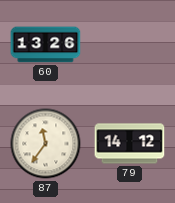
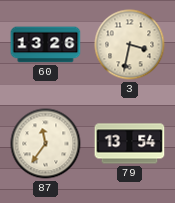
3: none -> 3:32
79: 14:12 -> 13:54
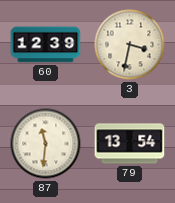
60: 13:26 -> 12:39
87: 11:36 -> 11:31
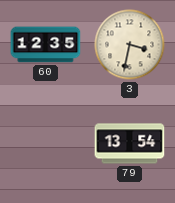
60: 12:39 -> 12:35
87: 11:31 -> none
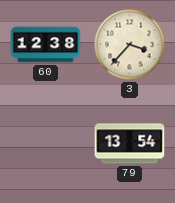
60: 12:35 -> 12:38
3: 3:32 -> 3:37
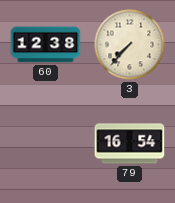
3: 3:37 -> 7:37
79: 13:54 -> 16:54
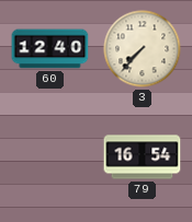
60: 12:38 -> 12:40
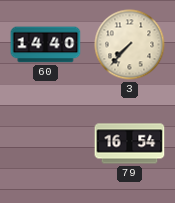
60: 12:40 -> 14:40
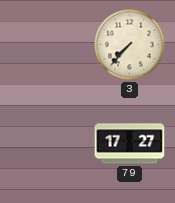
60: 14:40 -> none
79: 16:54 -> 17:27
